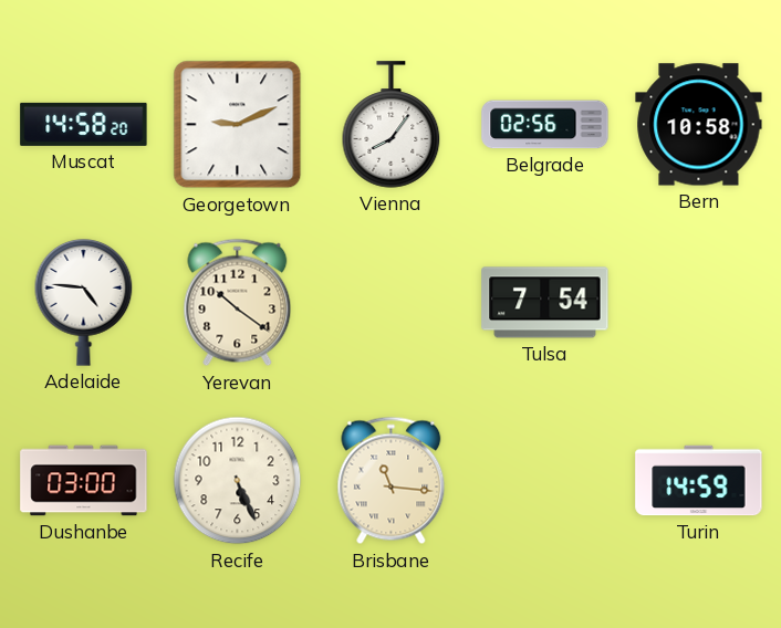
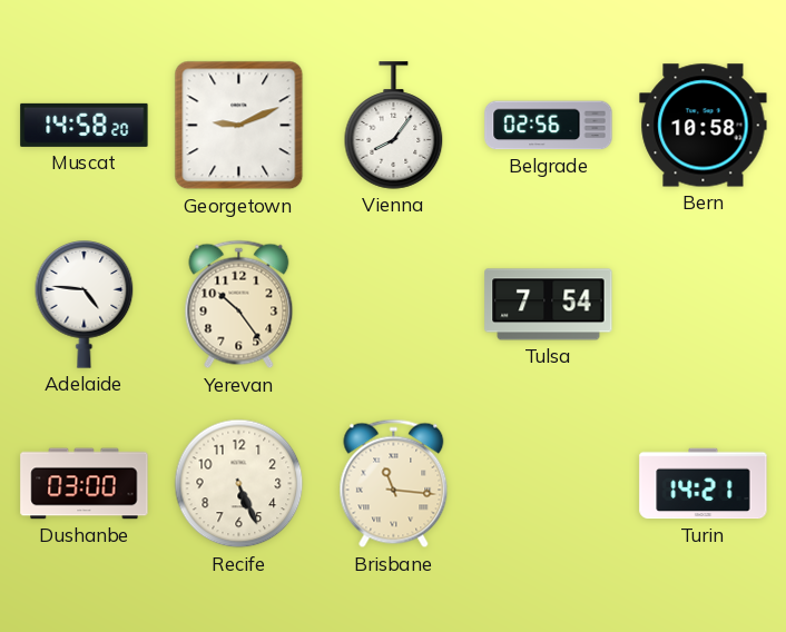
Yerevan: 10:21 -> 10:24
Turin: 14:59 -> 14:21
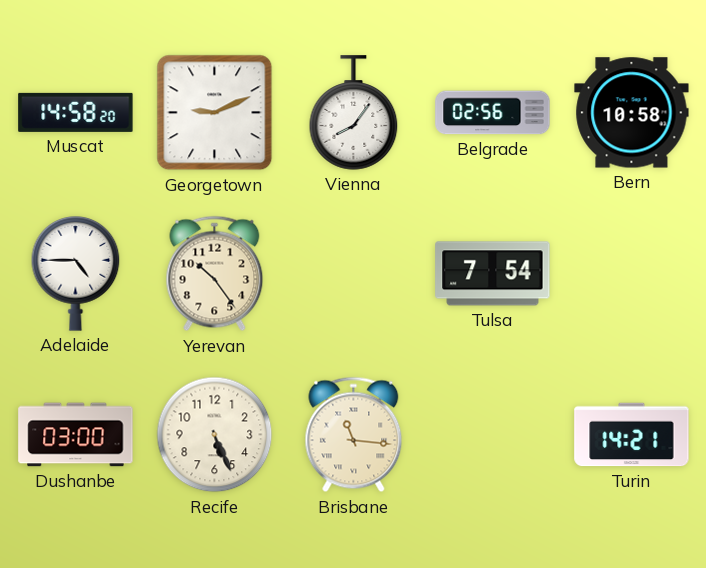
Adelaide: 4:46 -> 4:45
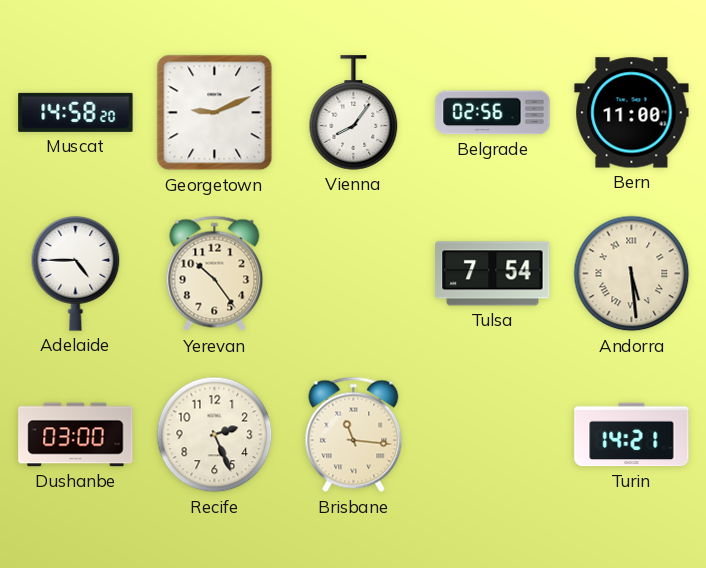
Bern: 10:58 -> 11:00
Andorra: none -> 5:29
Recife: 5:26 -> 2:26
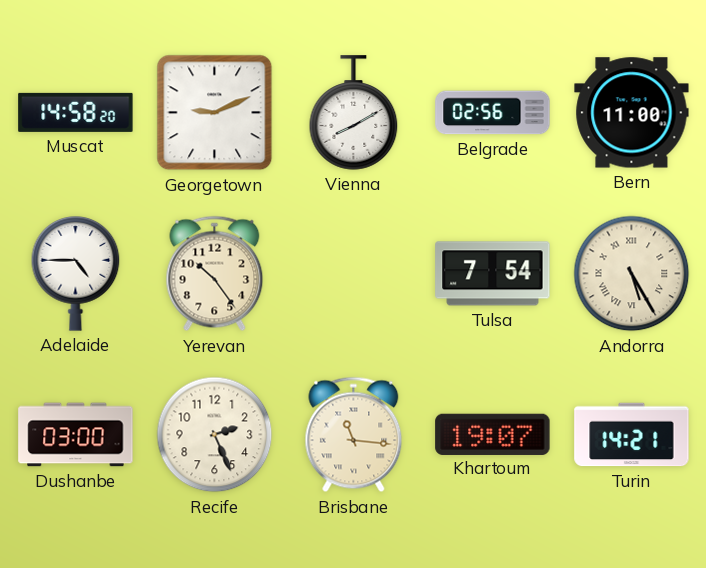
Vienna: 8:06 -> 8:10
Andorra: 5:29 -> 5:25
Khartoum: none -> 19:07
